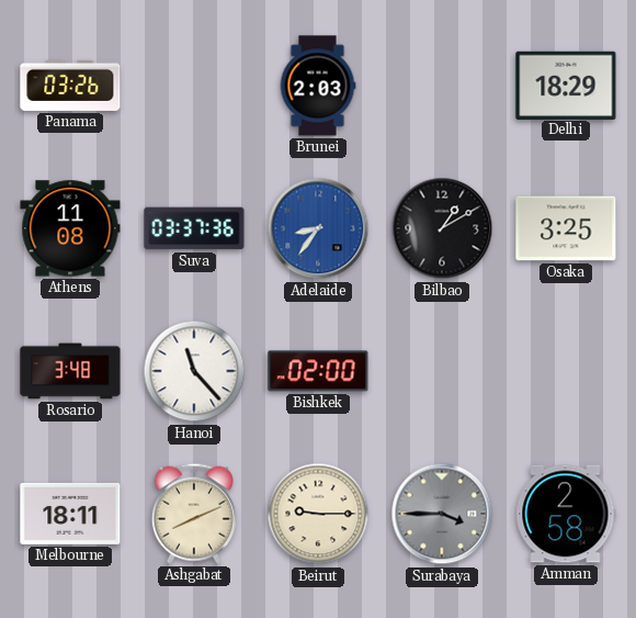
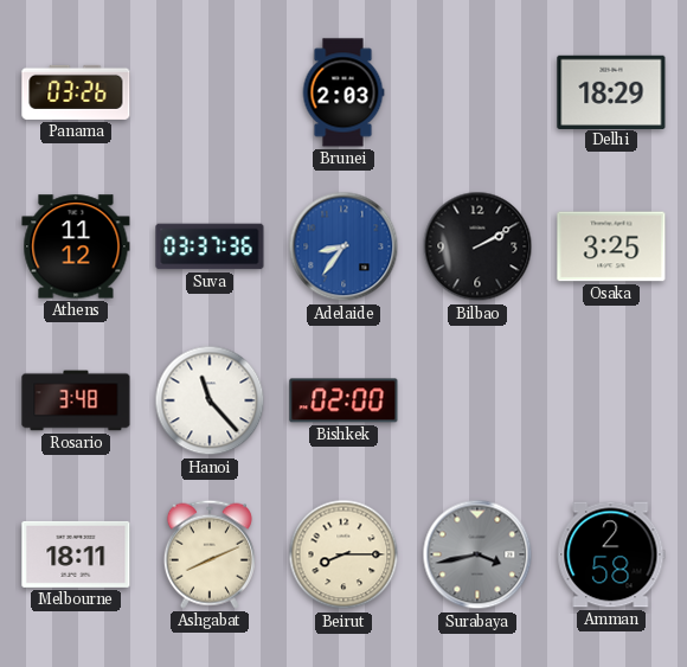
Athens: 11:08 -> 11:12
Bilbao: 1:10 -> 2:10
Beirut: 9:15 -> 8:15
Surabaya: 3:45 -> 3:43
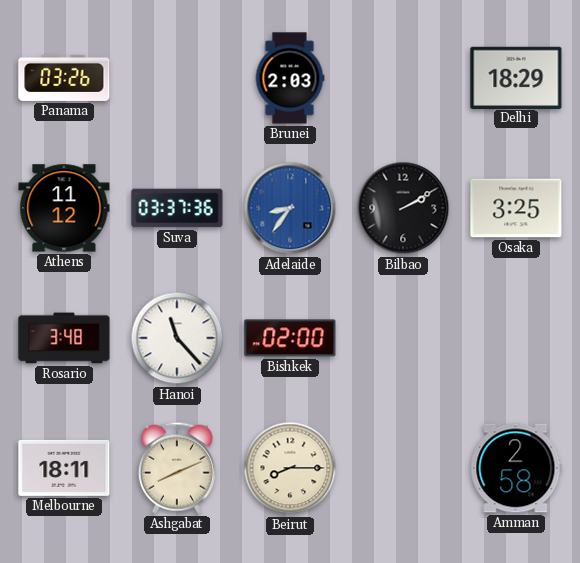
Surabaya: 3:43 -> none
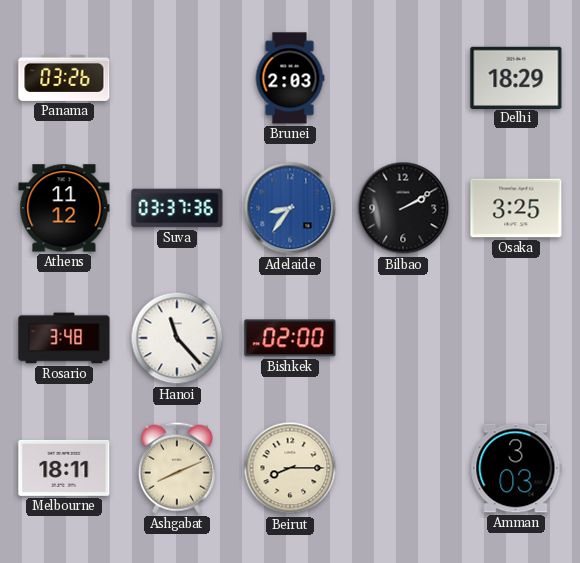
Amman: 2:58 -> 3:03
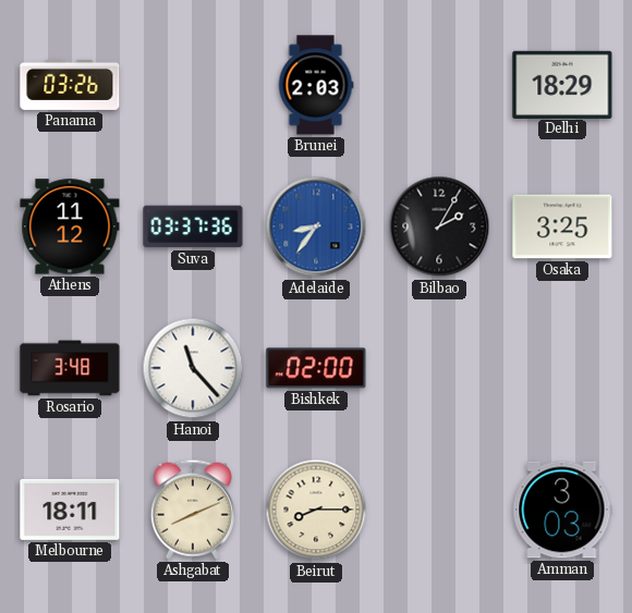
Bilbao: 2:10 -> 2:05
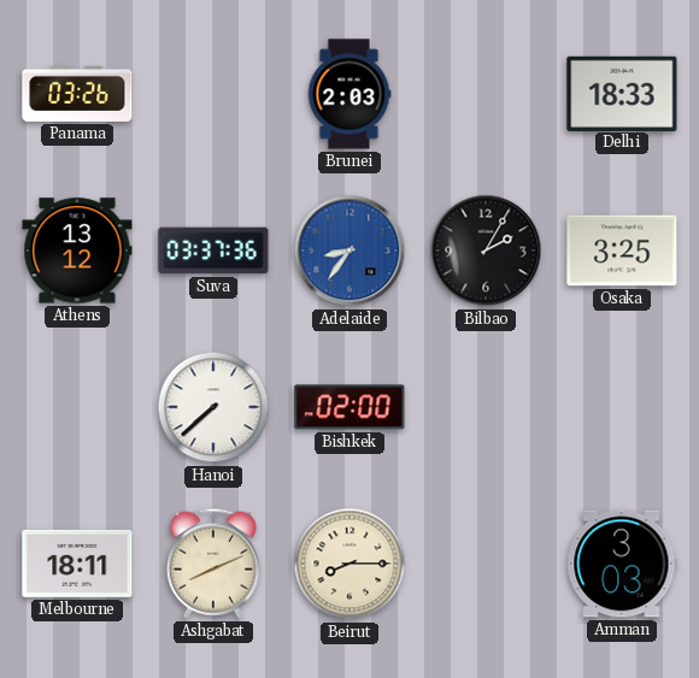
Delhi: 18:29 -> 18:33
Athens: 11:12 -> 13:12
Rosario: 3:48 -> none
Hanoi: 11:23 -> 7:38
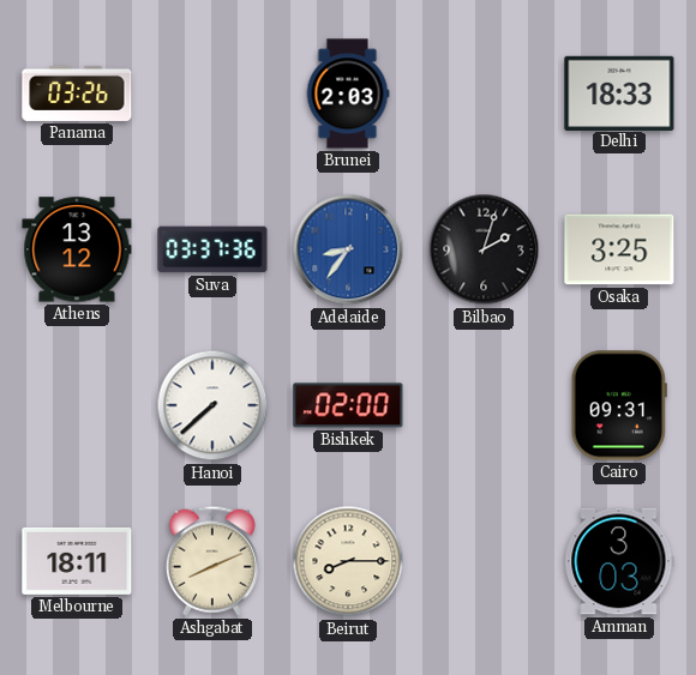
Bilbao: 2:05 -> 2:03
Cairo: none -> 09:31
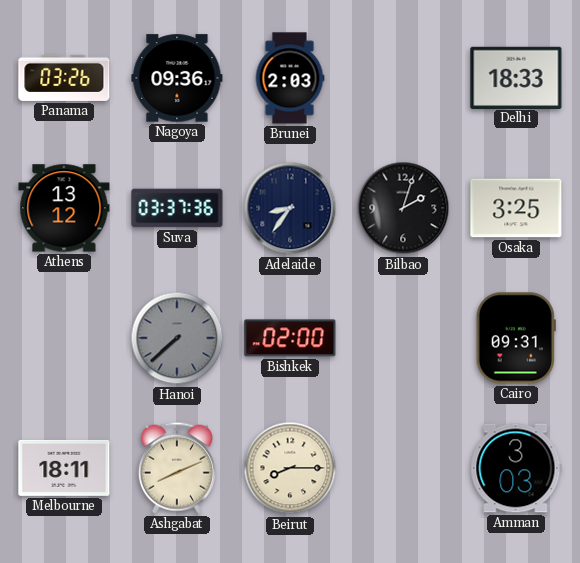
Nagoya: none -> 09:36
Adelaide dial: blue -> navy
Hanoi dial: white -> grey
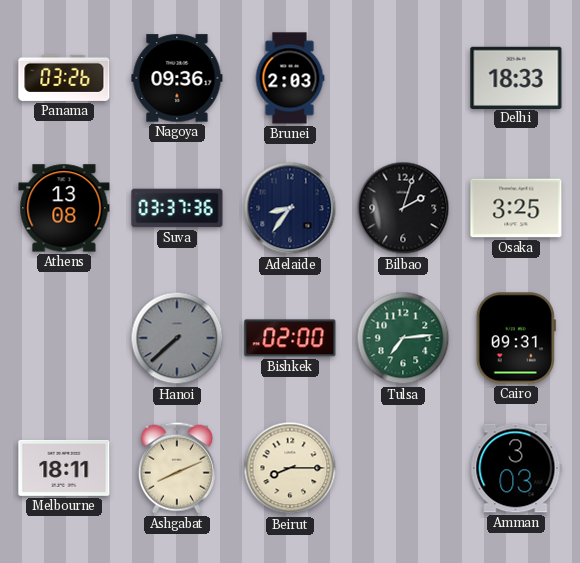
Athens: 13:12 -> 13:08
Tulsa: none -> 7:14
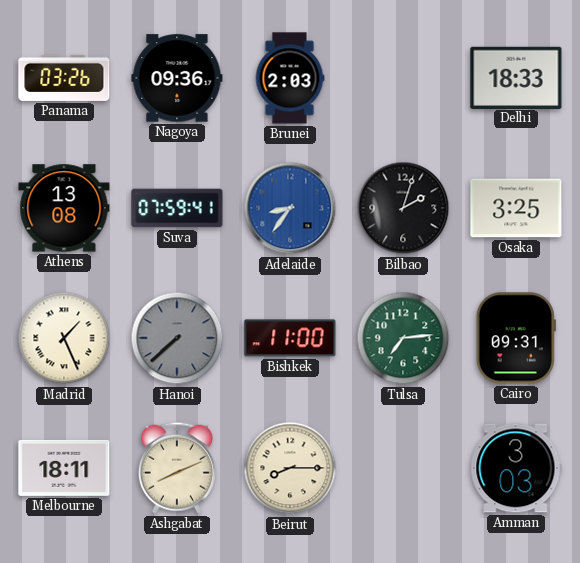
Suva: 03:37 -> 07:59
Adelaide dial: navy -> blue
Madrid: none -> 1:26
Bishkek: 02:00 -> 11:00
